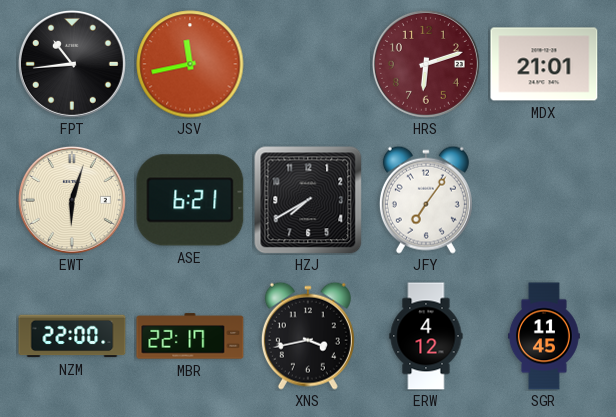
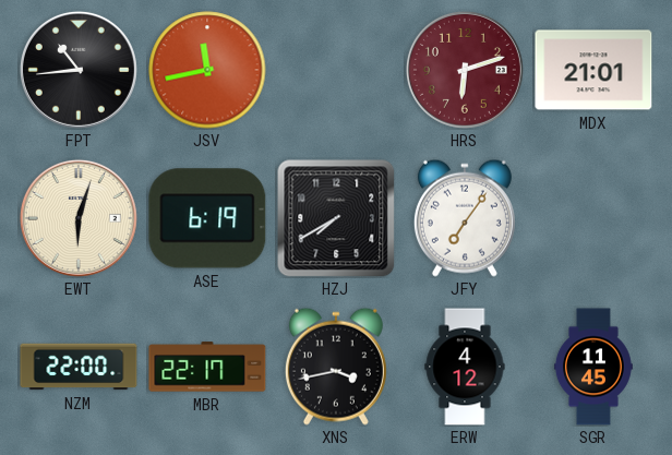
ASE: 6:21 -> 6:19
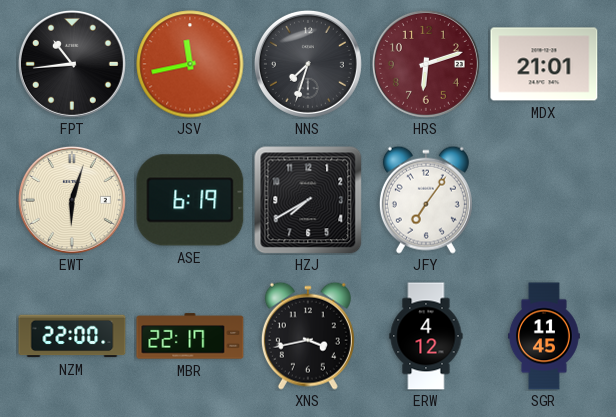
NNS: none -> 7:33
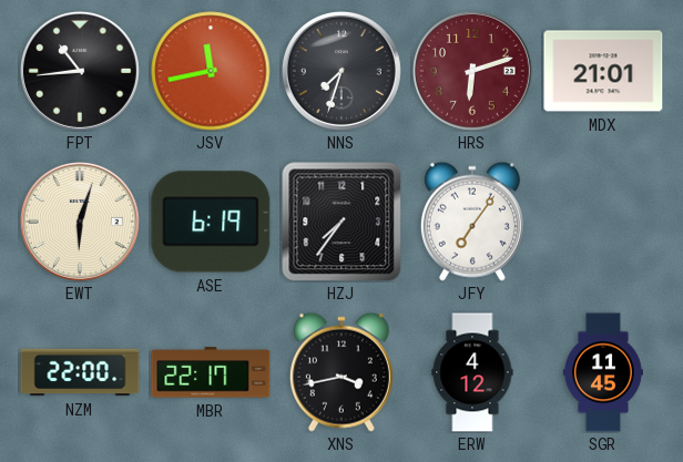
HZJ: 7:40 -> 7:36
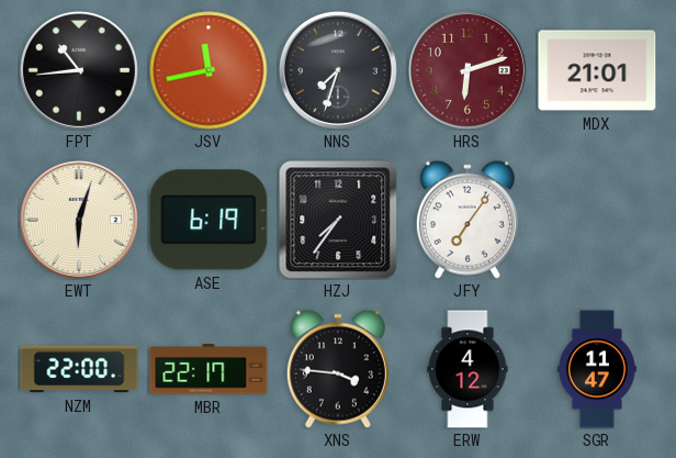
XNS: 3:43 -> 3:46
SGR: 11:45 -> 11:47
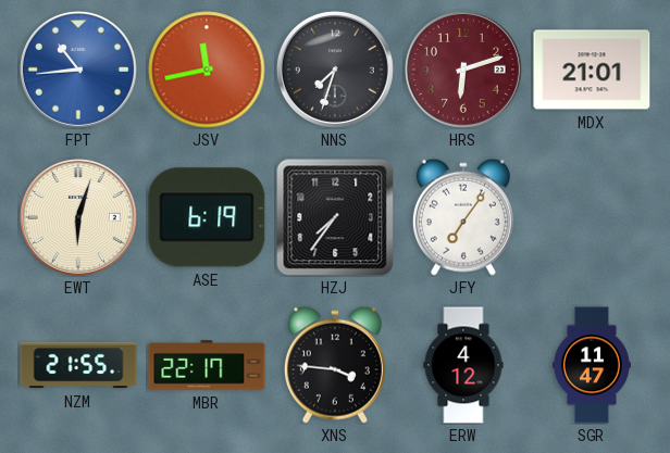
FPT dial: black -> blue
NZM: 22:00 -> 21:55
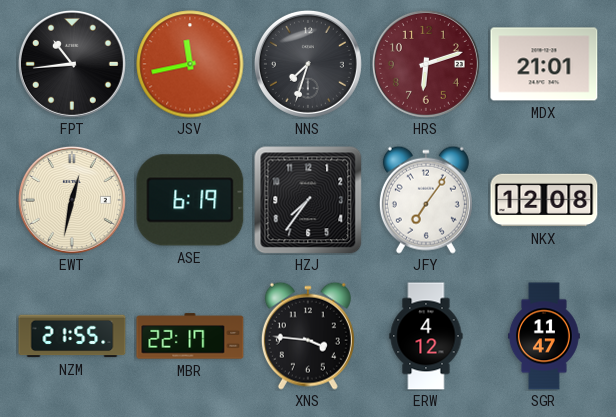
FPT dial: blue -> black
EWT: 6:03 -> 12:32
NKX: none -> 12:08
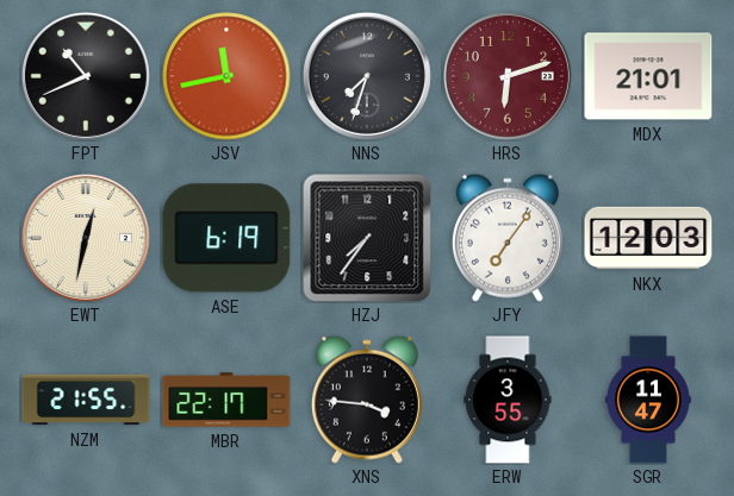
FPT: 10:44 -> 10:41
NKX: 12:08 -> 12:03
ERW: 4:12 -> 3:55
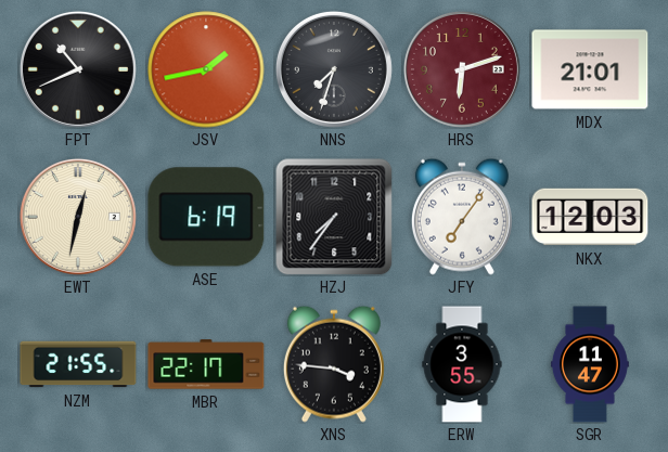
JSV: 11:43 -> 1:43
